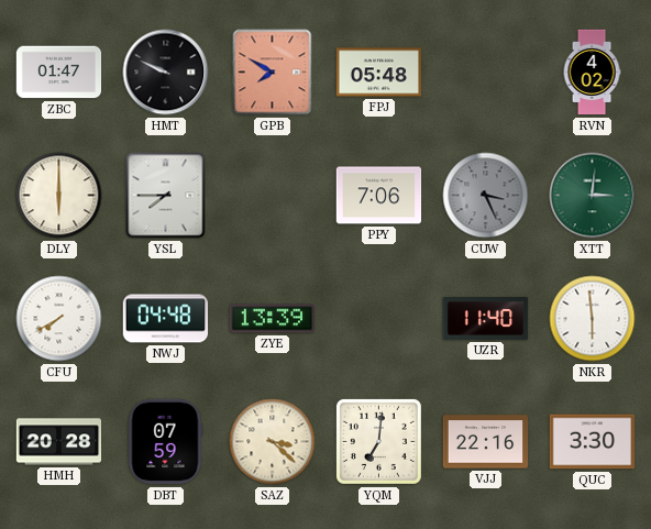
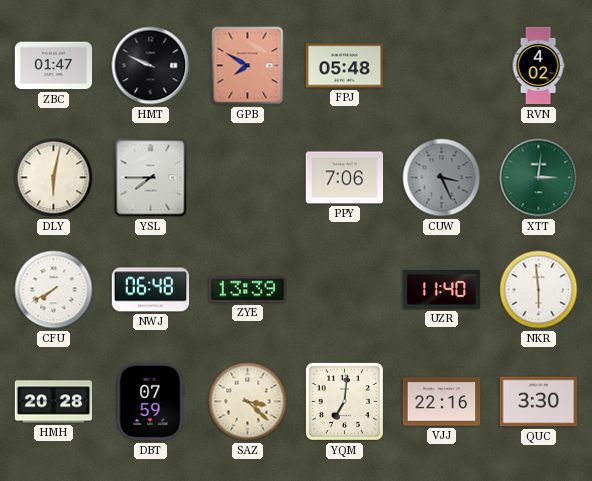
DLY: 6:00 -> 6:02
NWJ: 04:48 -> 06:48
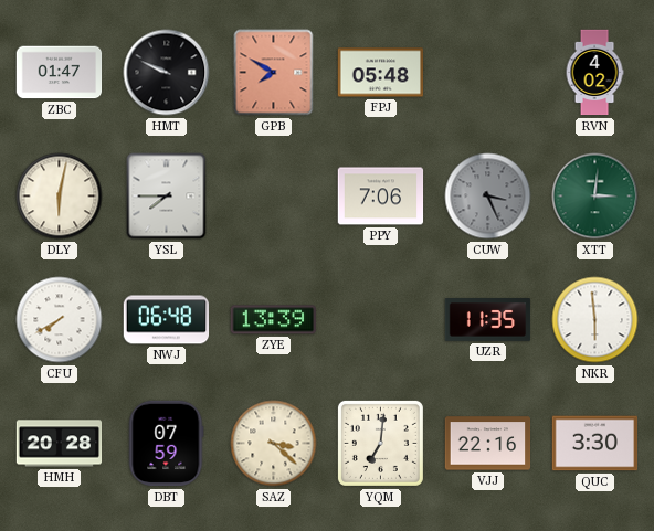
UZR: 11:40 -> 11:35
